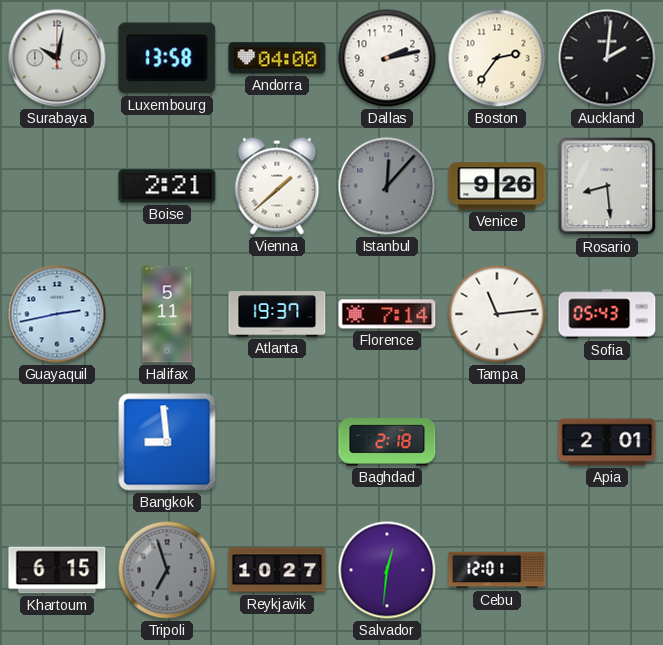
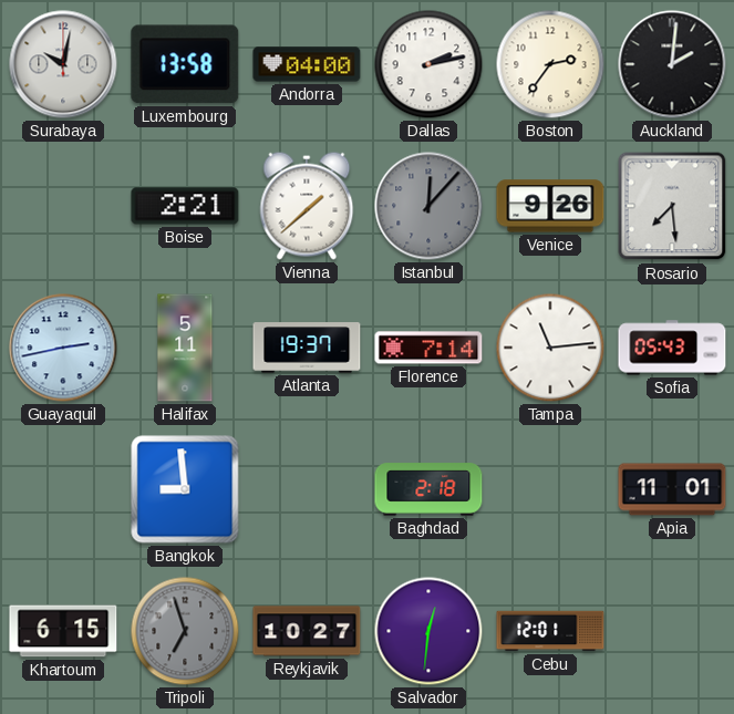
Rosario: 8:29 -> 7:29
Apia: 2:01 -> 11:01
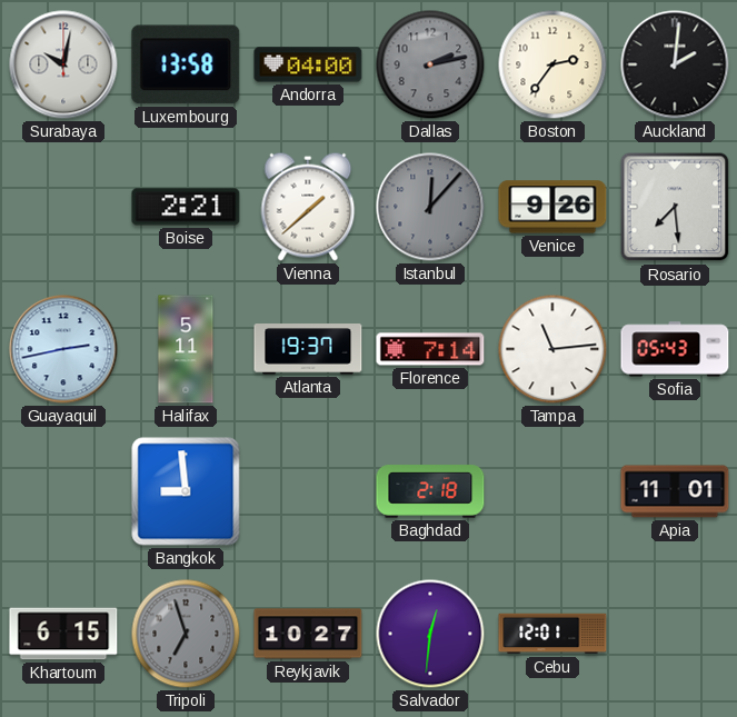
Dallas dial: white -> grey
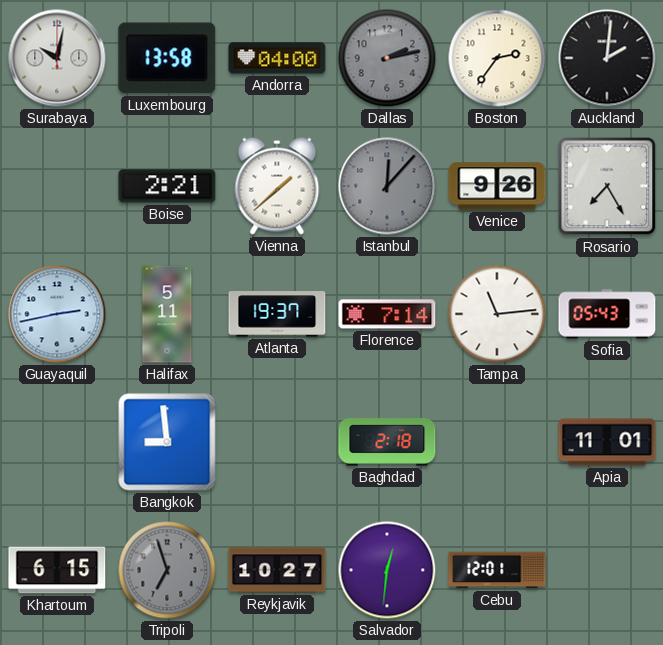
Rosario: 7:29 -> 7:25
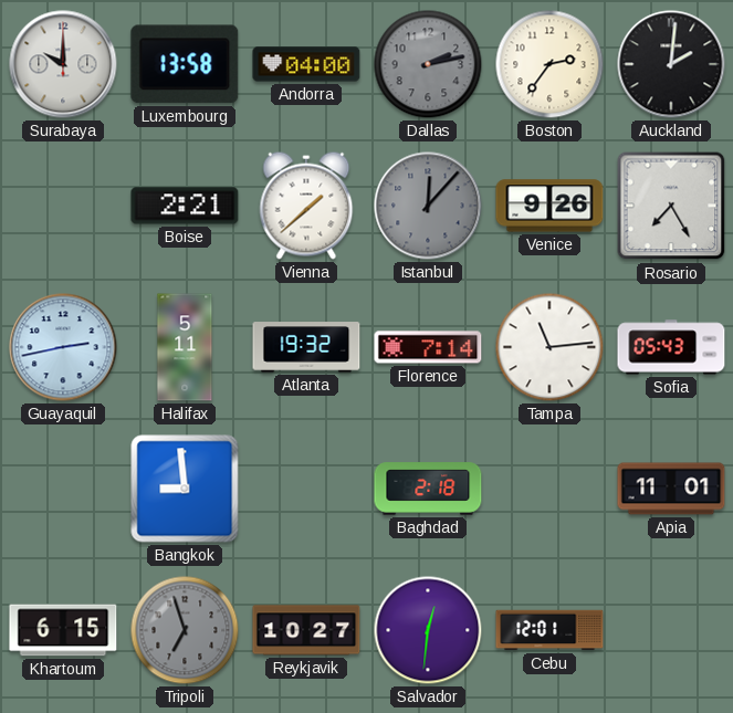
Surabaya: 10:02 -> 10:00
Atlanta: 19:37 -> 19:32
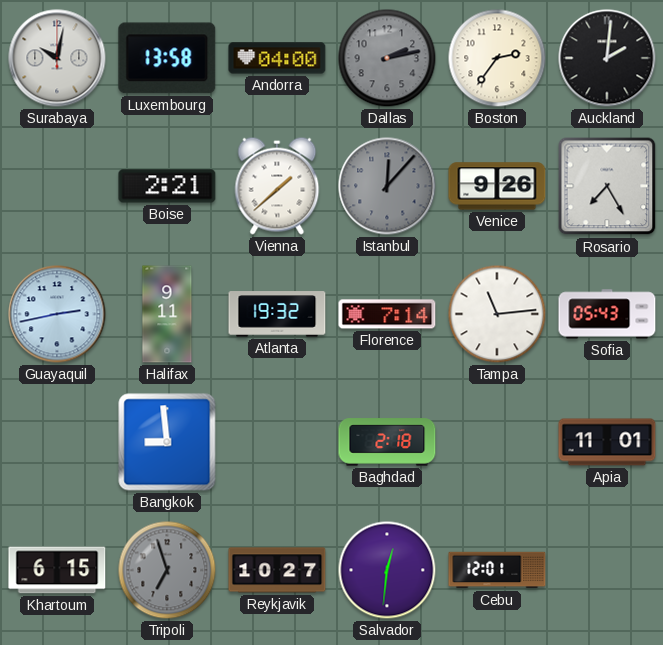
Surabaya: 10:00 -> 10:02
Halifax: 5:11 -> 9:11
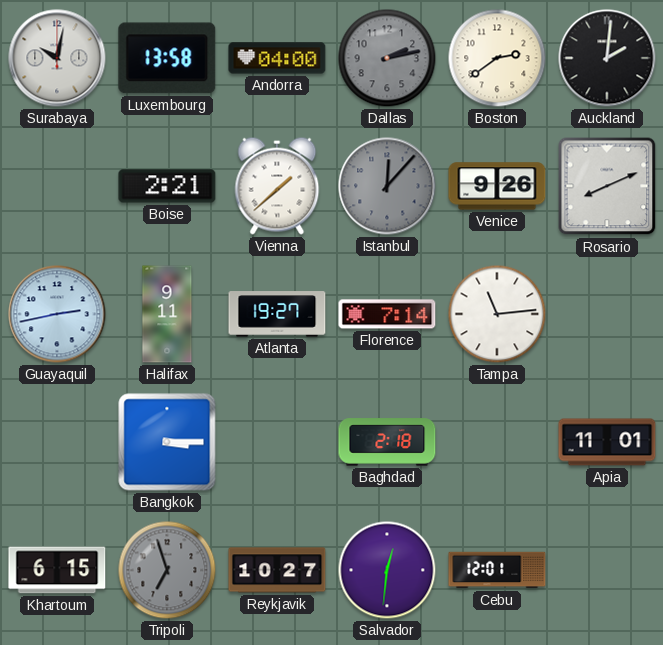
Boston: 2:36 -> 2:39
Rosario: 7:25 -> 8:11
Atlanta: 19:32 -> 19:27
Sofia: 05:43 -> none
Bangkok: 8:59 -> 3:15
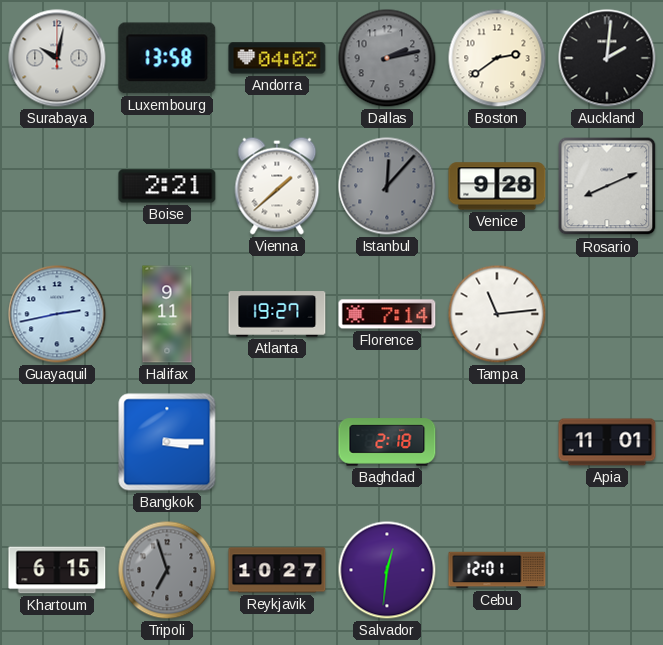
Andorra: 04:00 -> 04:02
Venice: 9:26 -> 9:28
